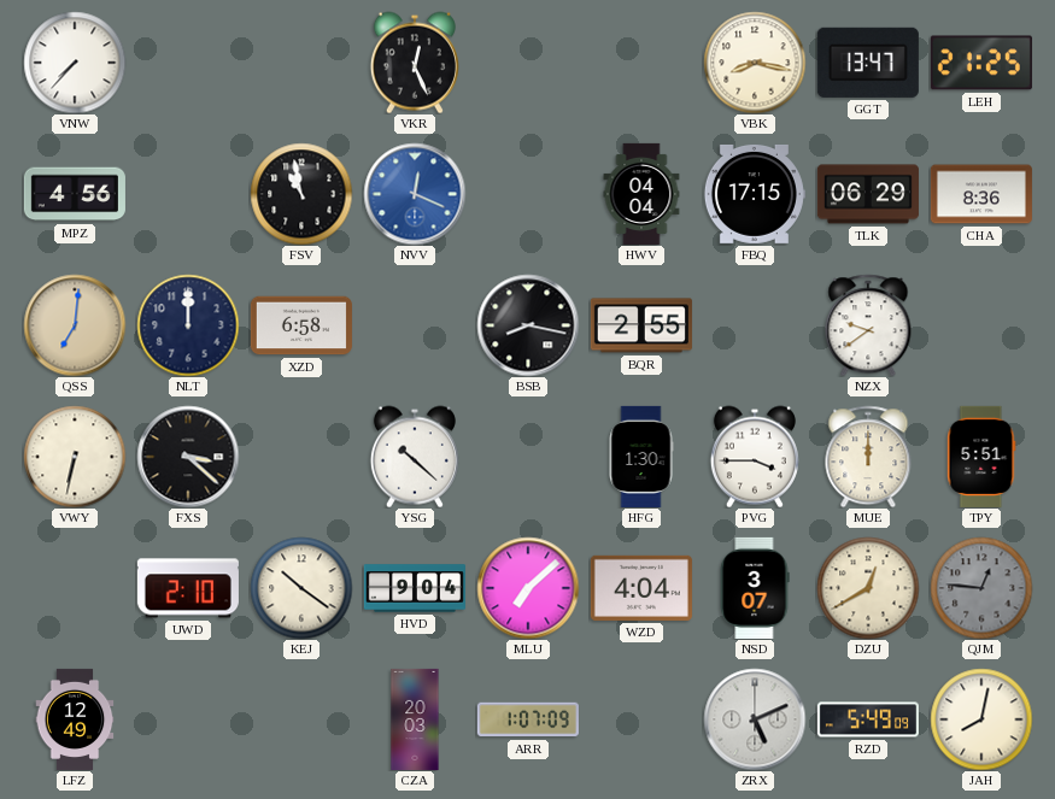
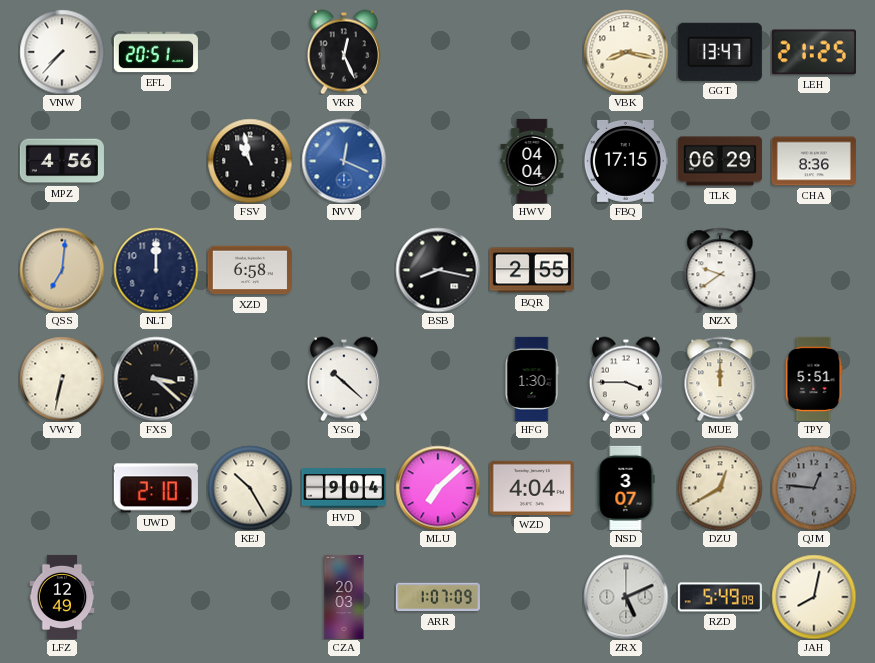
EFL: none -> 20:51
KEJ: 10:21 -> 10:25
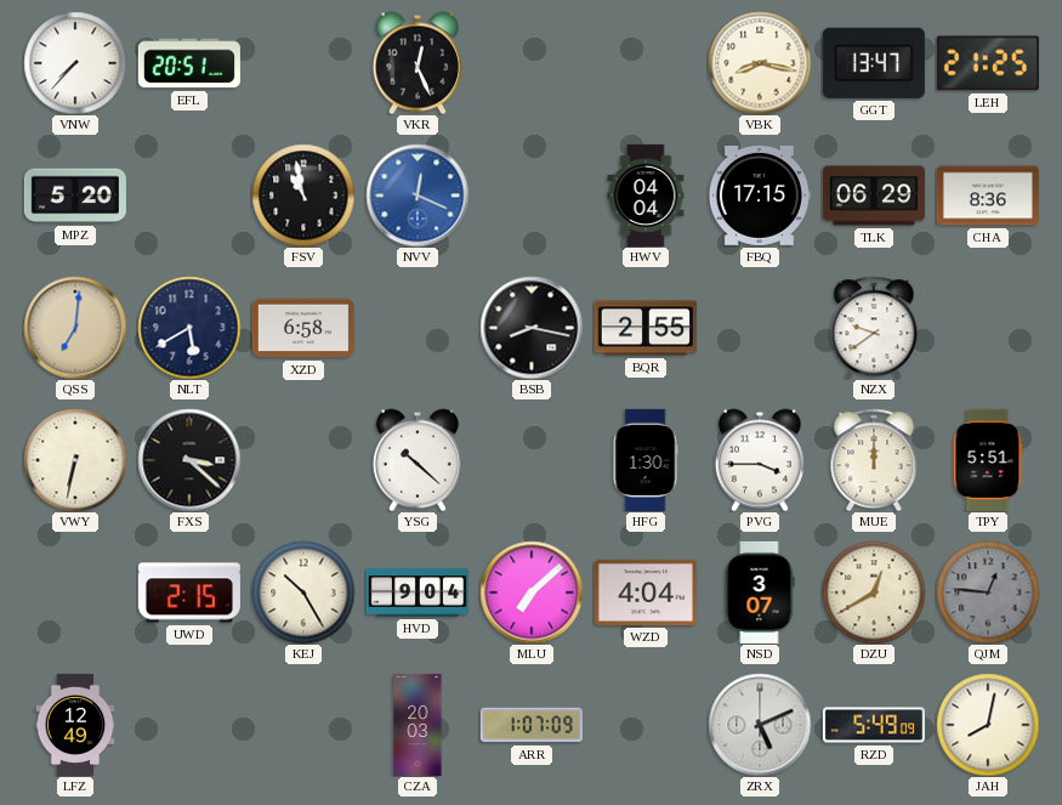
MPZ: 4:56 -> 5:20
NLT: 12:00 -> 5:40
UWD: 2:10 -> 2:15
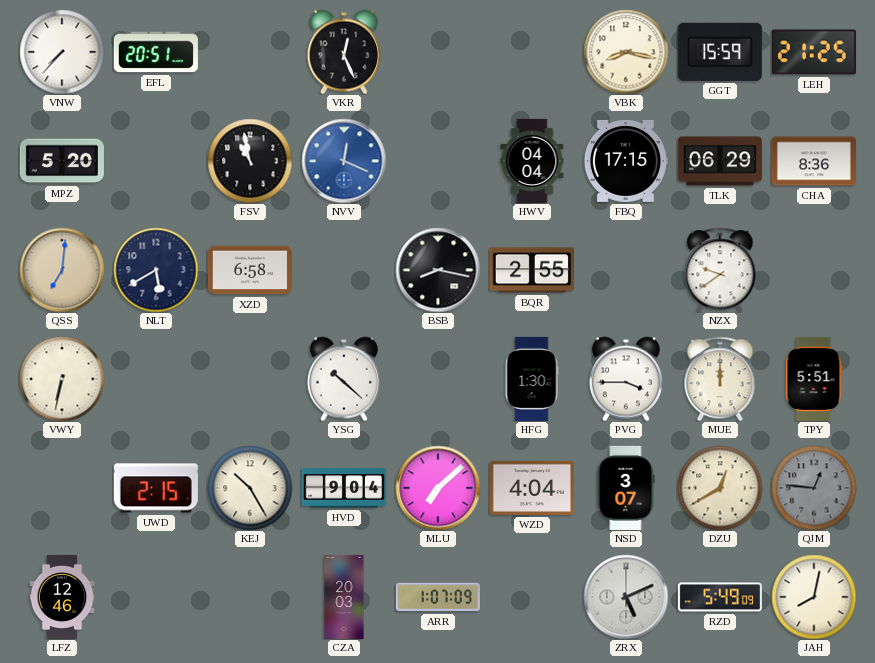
GGT: 13:47 -> 15:59
FXS: 3:22 -> none
LFZ: 12:49 -> 12:46
